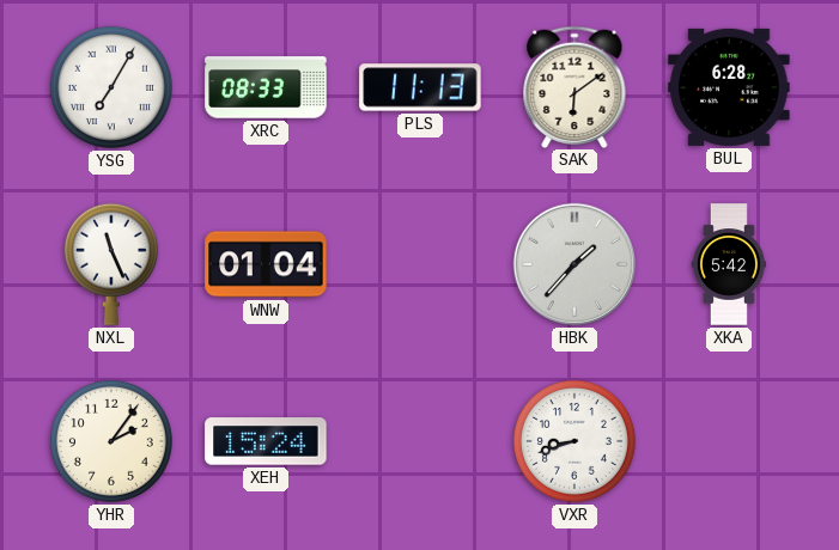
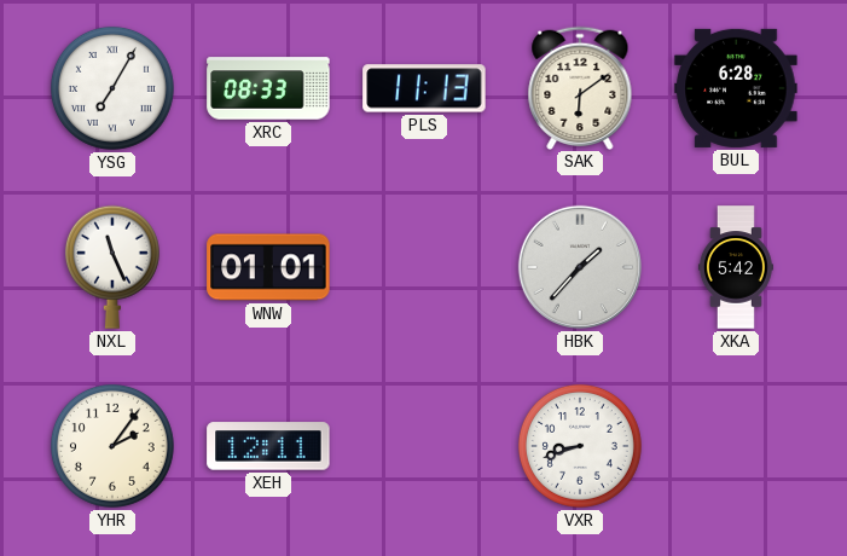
WNW: 01:04 -> 01:01
XEH: 15:24 -> 12:11
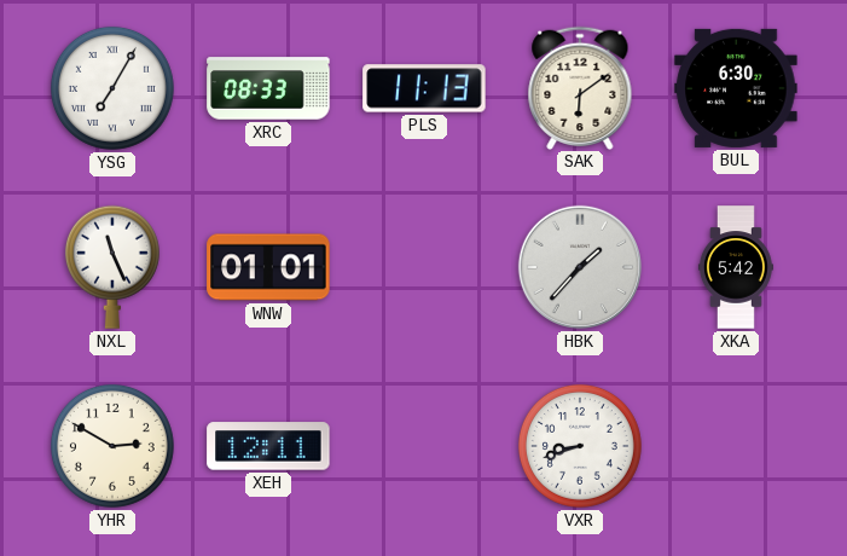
BUL: 6:28 -> 6:30
YHR: 2:06 -> 2:50
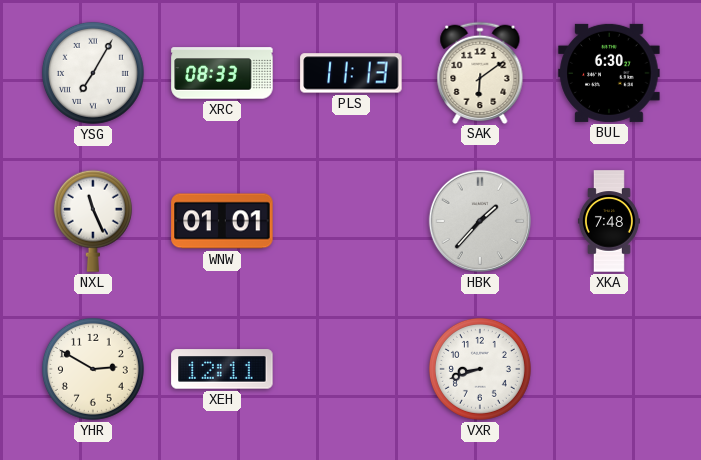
XKA: 5:42 -> 7:48
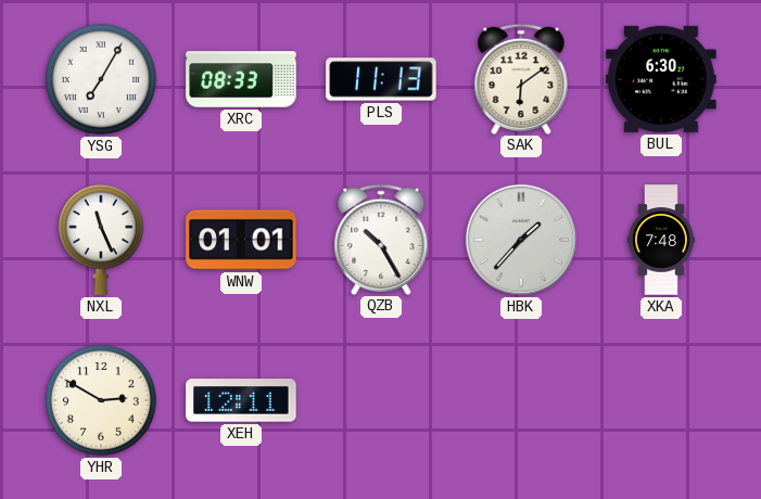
QZB: none -> 10:25
VXR: 8:42 -> none
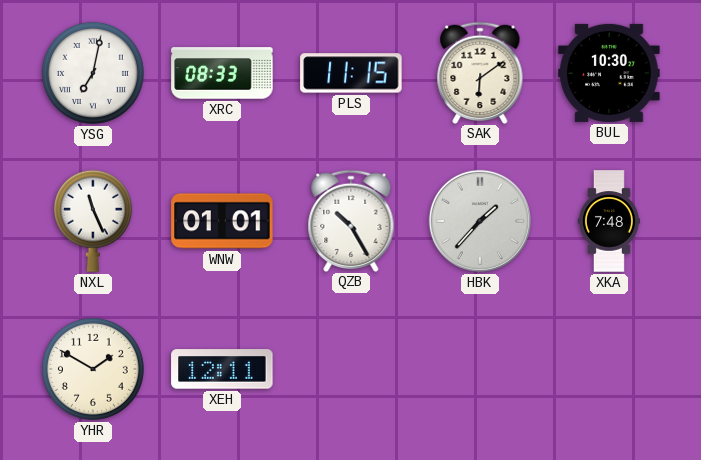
YSG: 7:05 -> 7:02
PLS: 11:13 -> 11:15
BUL: 6:30 -> 10:30
YHR: 2:50 -> 1:50
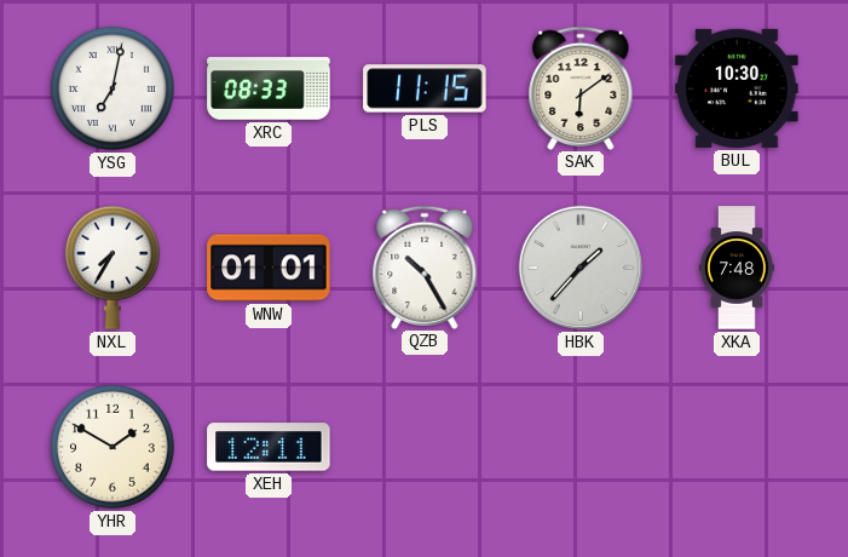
NXL: 11:26 -> 7:35
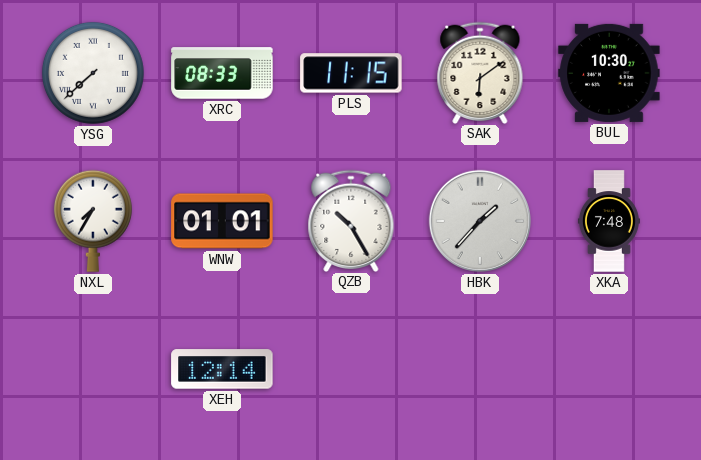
YSG: 7:02 -> 7:38
YHR: 1:50 -> none
XEH: 12:11 -> 12:14
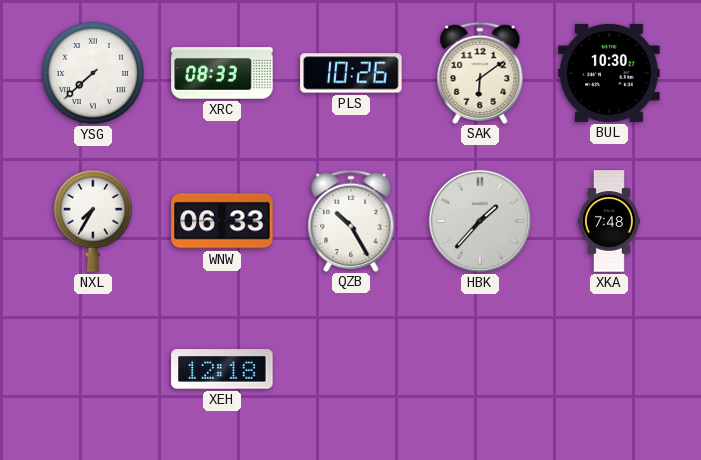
PLS: 11:15 -> 10:26
WNW: 01:01 -> 06:33
XEH: 12:14 -> 12:18
